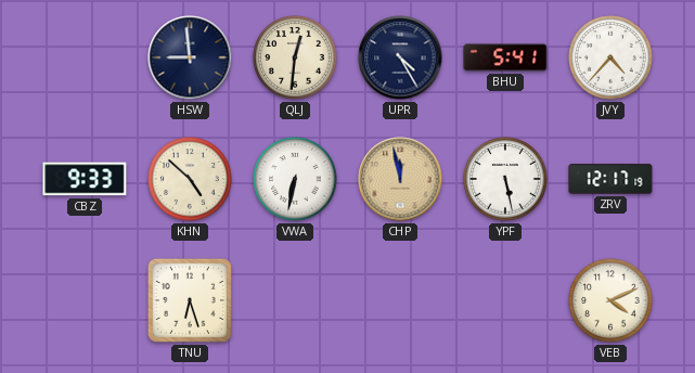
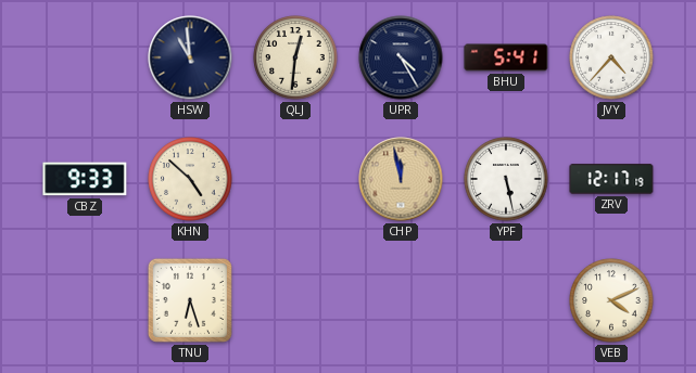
HSW: 8:59 -> 10:59
VWA: 6:32 -> none
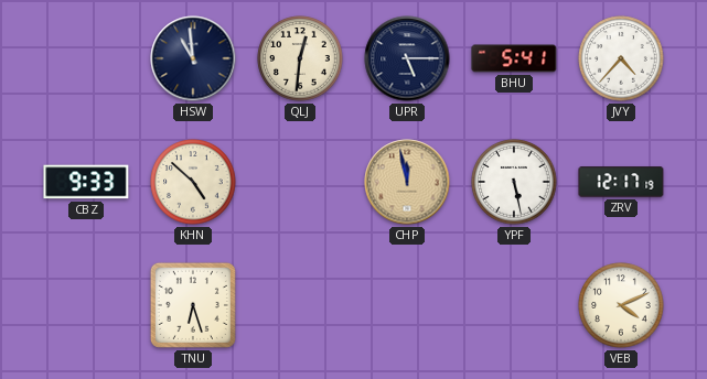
UPR: 4:25 -> 5:15
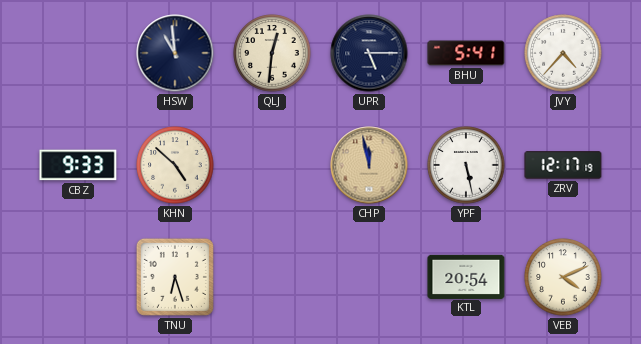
KTL: none -> 20:54
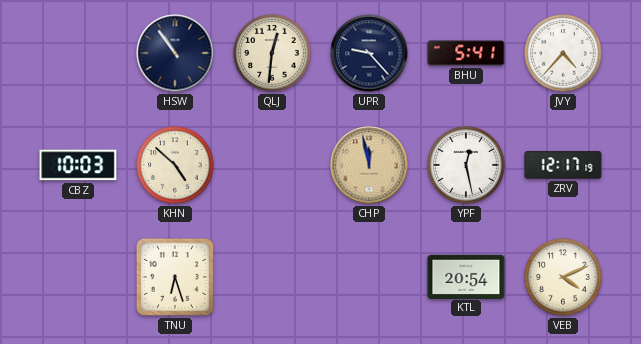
HSW: 10:59 -> 10:54
UPR: 5:15 -> 9:23
CBZ: 9:33 -> 10:03
YPF: 5:28 -> 12:28
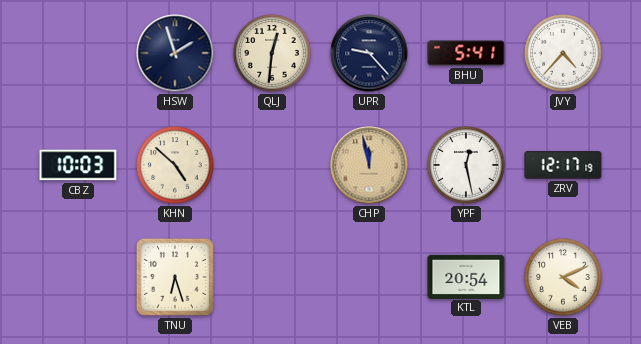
HSW: 10:54 -> 1:57
